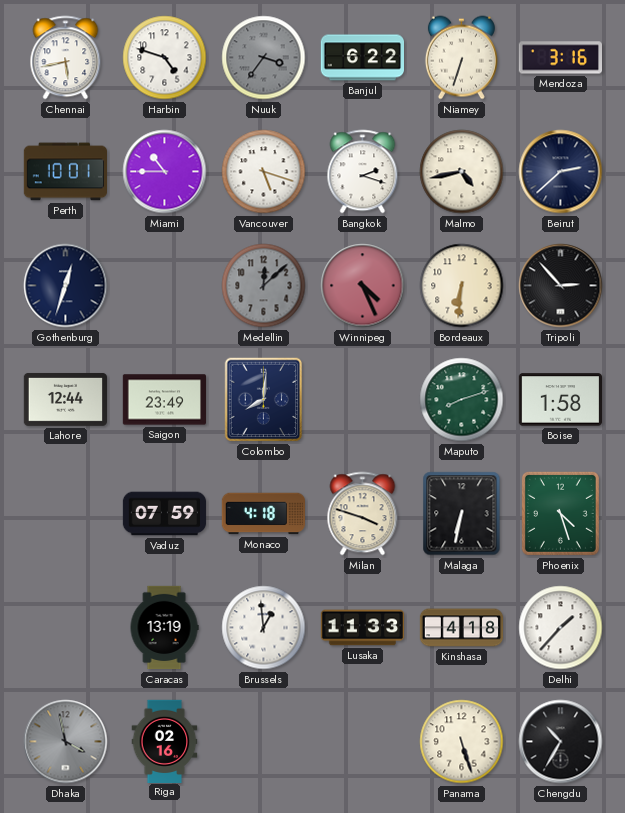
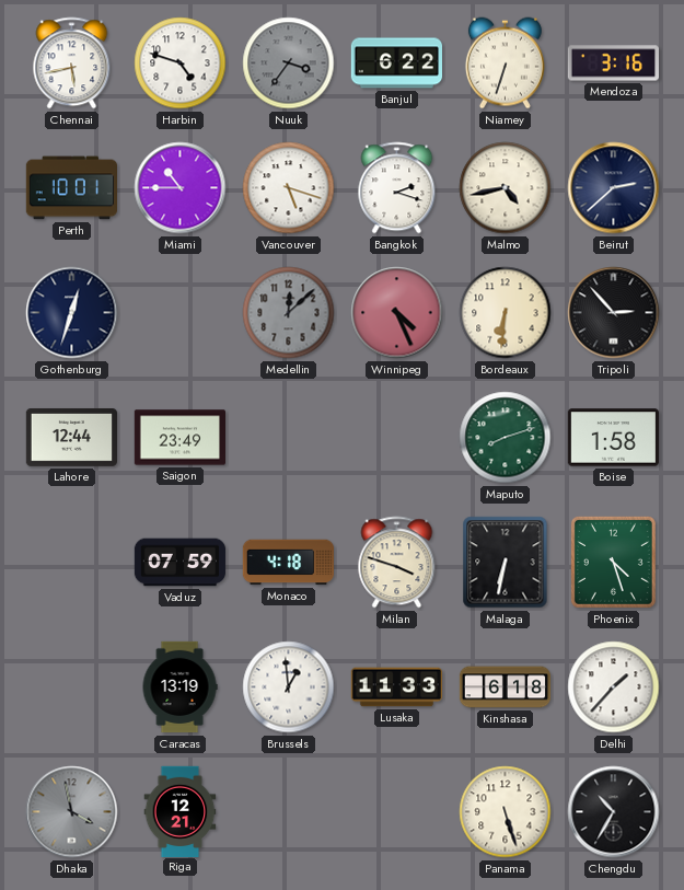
Colombo: 8:01 -> none
Kinshasa: 4:18 -> 6:18
Riga: 02:16 -> 12:21
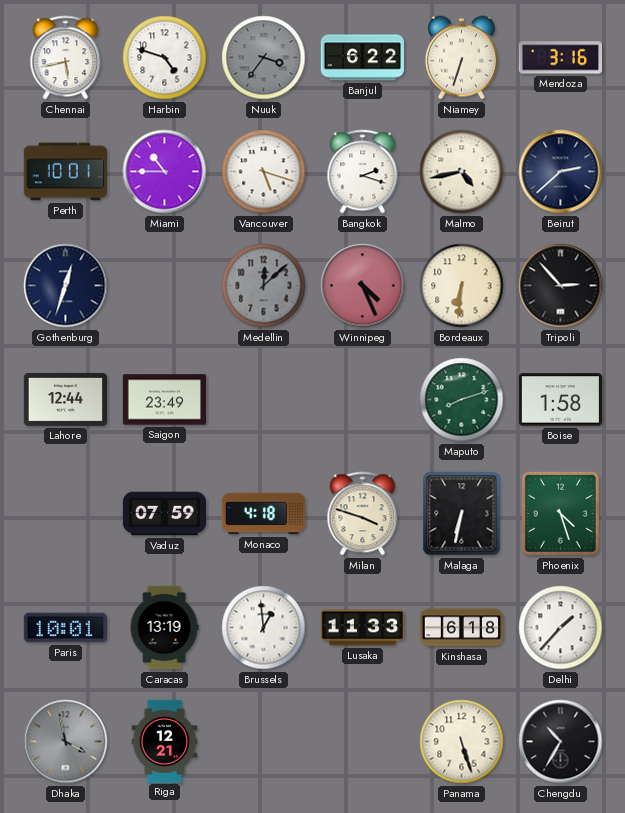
Paris: none -> 10:01
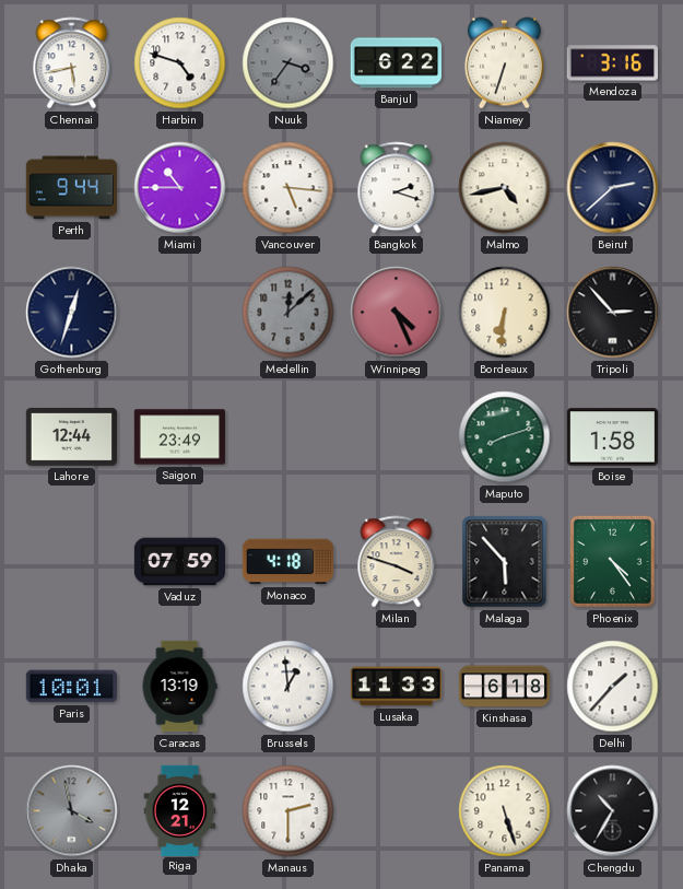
Perth: 10:01 -> 9:44
Vancouver: 5:18 -> 5:16
Malaga: 6:32 -> 5:53
Phoenix: 4:27 -> 4:24
Manaus: none -> 2:30
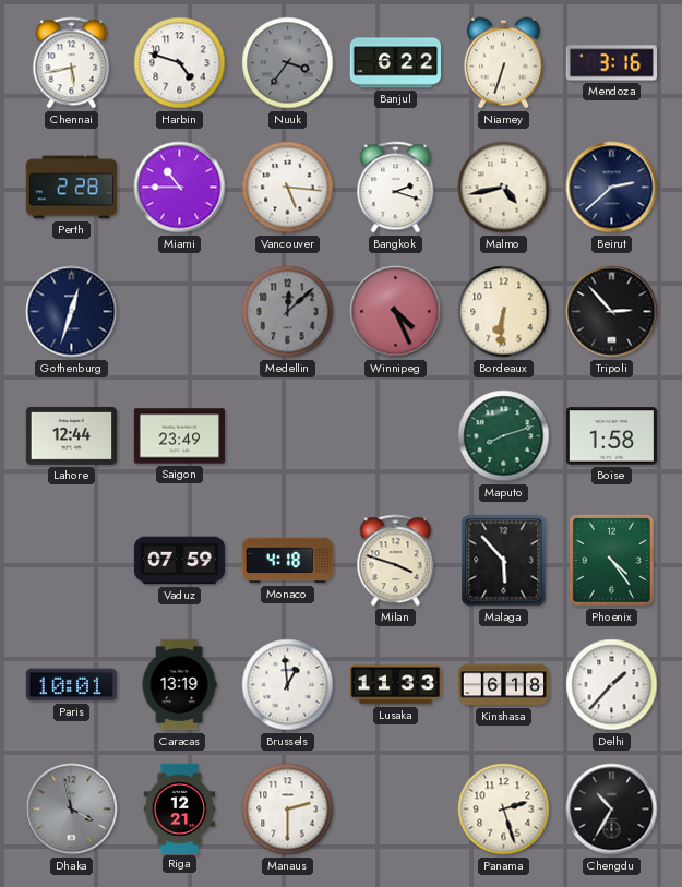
Perth: 9:44 -> 2:28
Panama: 5:27 -> 2:27
